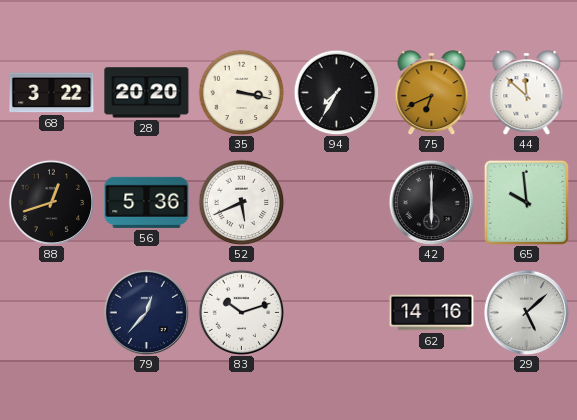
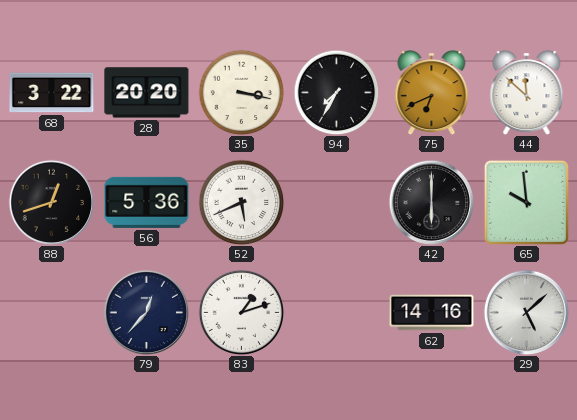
83: 10:12 -> 1:12
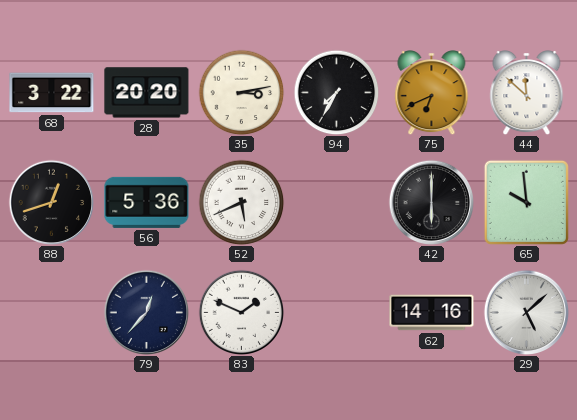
35: 3:17 -> 3:13
83: 1:12 -> 1:49
